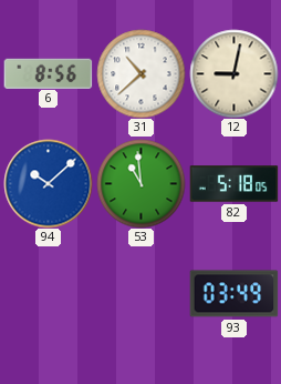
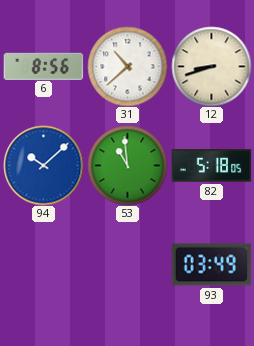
12: 9:02 -> 8:42
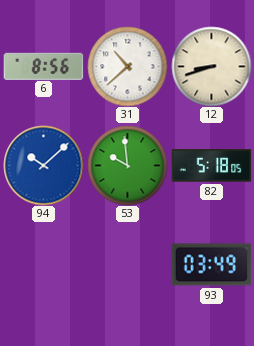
53: 10:59 -> 9:59
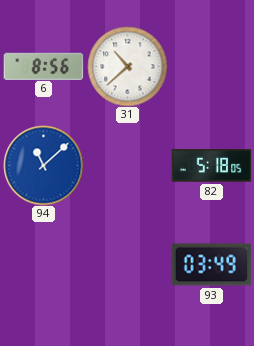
12: 8:42 -> none
94: 10:08 -> 11:08
53: 9:59 -> none
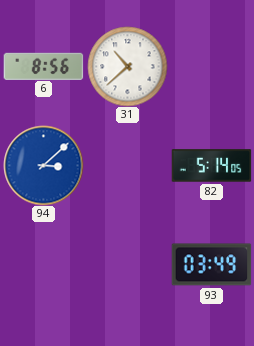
94: 11:08 -> 3:08
82: 5:18 -> 5:14
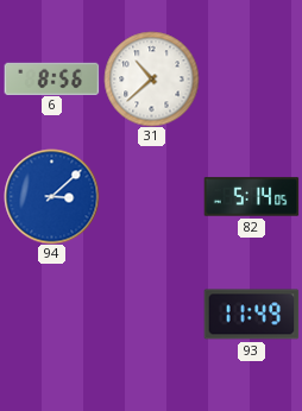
93: 03:49 -> 11:49
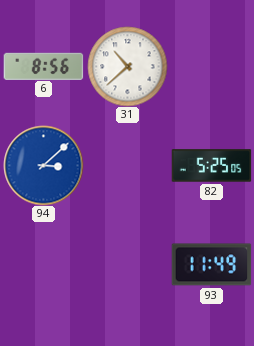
82: 5:14 -> 5:25
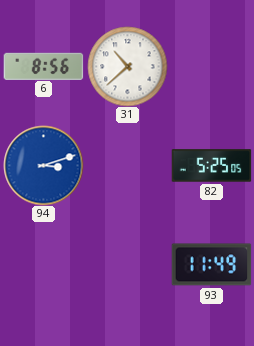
94: 3:08 -> 3:12
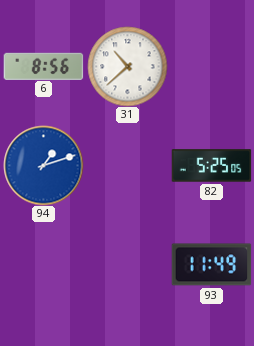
94: 3:12 -> 1:12
